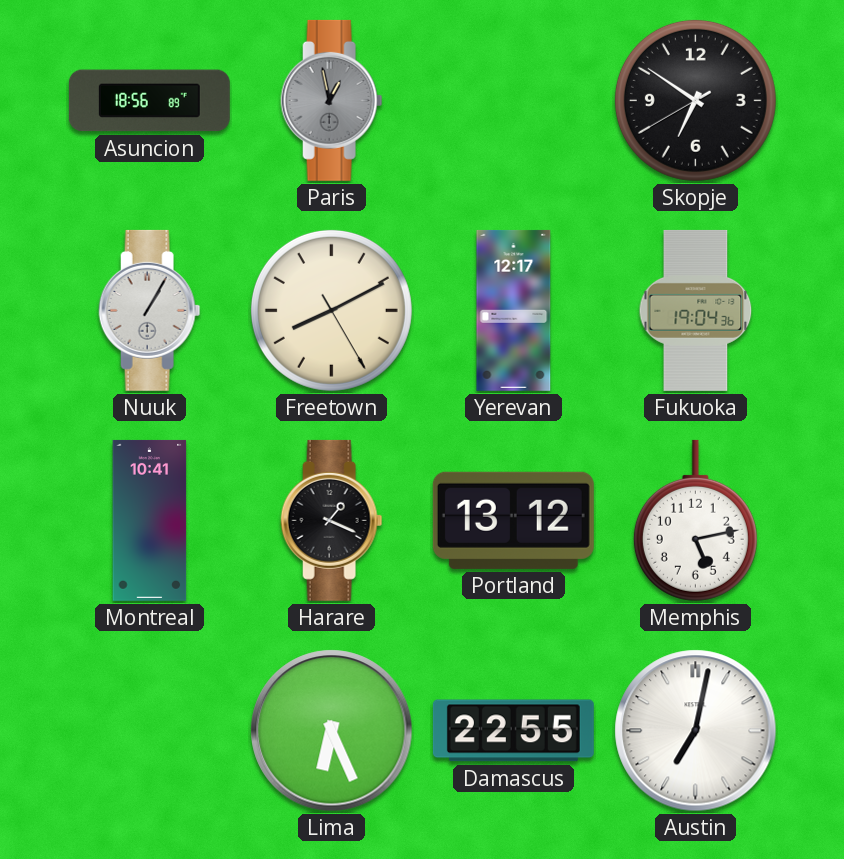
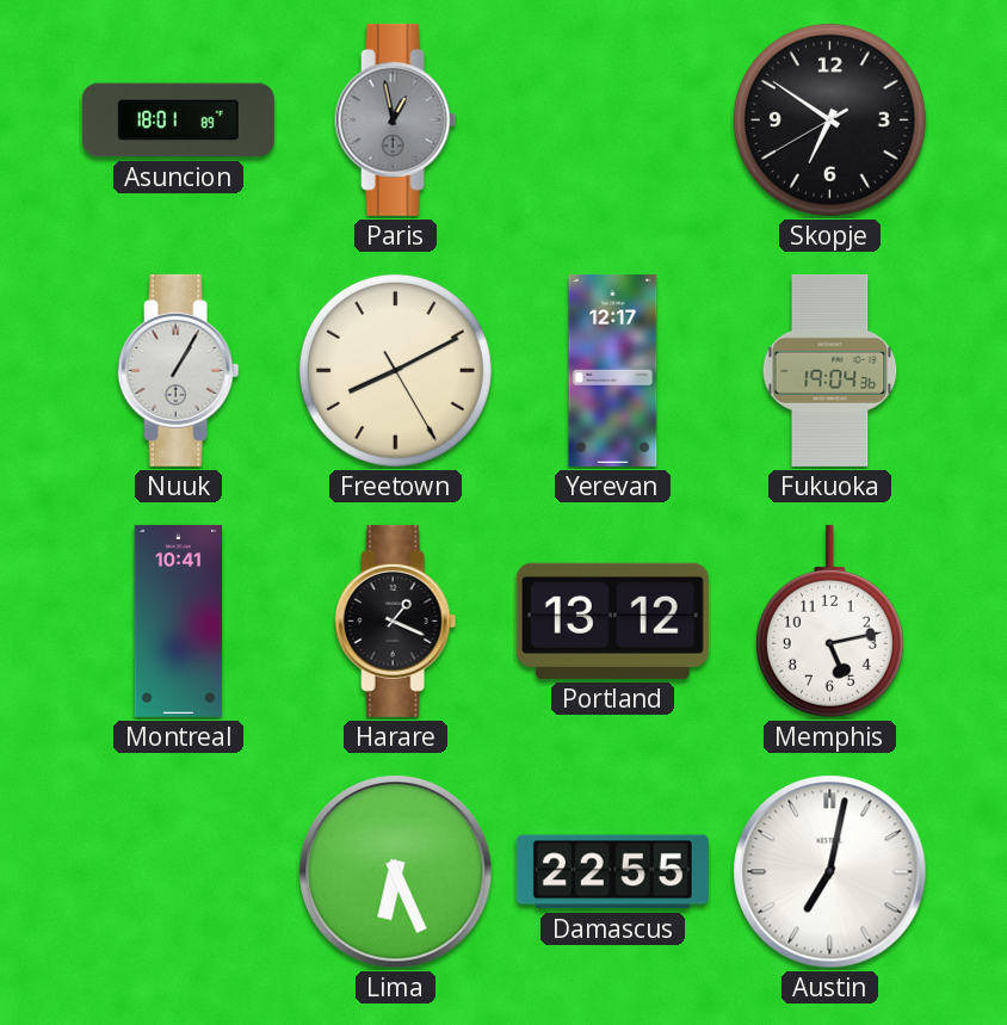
Asuncion: 18:56 -> 18:01
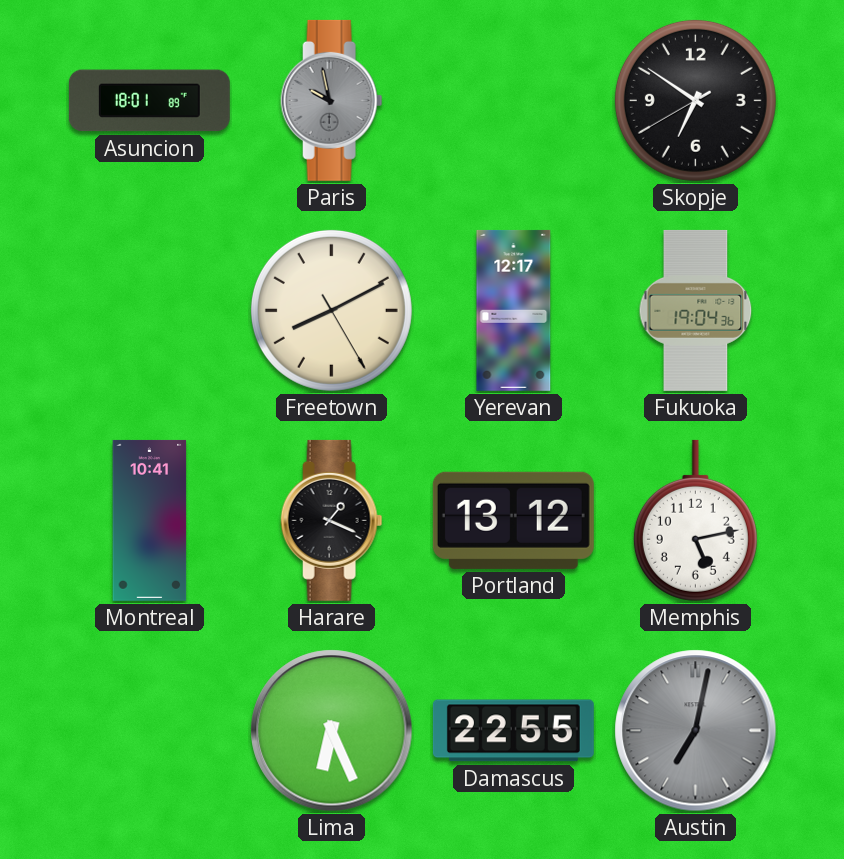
Paris: 12:58 -> 9:58
Nuuk: 1:05 -> none
Austin dial: white -> grey
